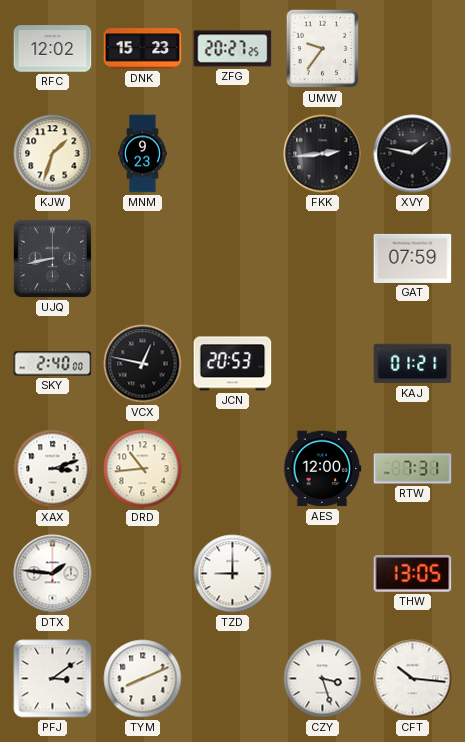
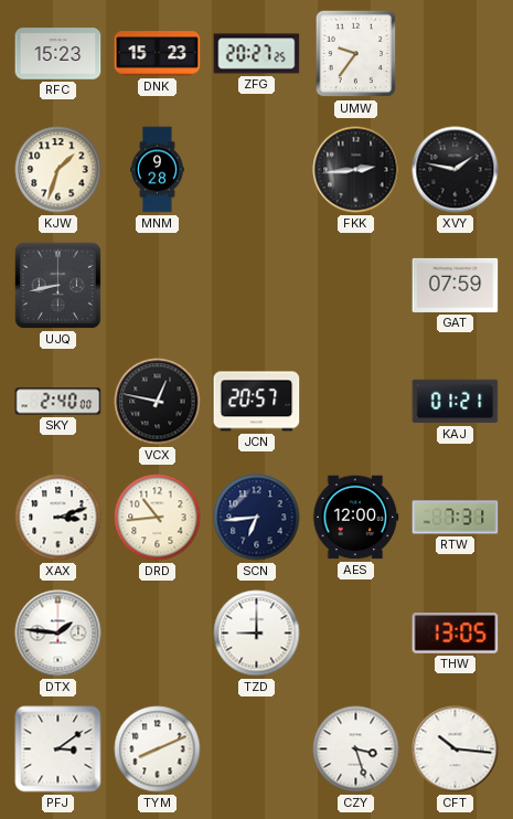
RFC: 12:02 -> 15:23
MNM: 9:23 -> 9:28
JCN: 20:53 -> 20:57
SCN: none -> 6:44
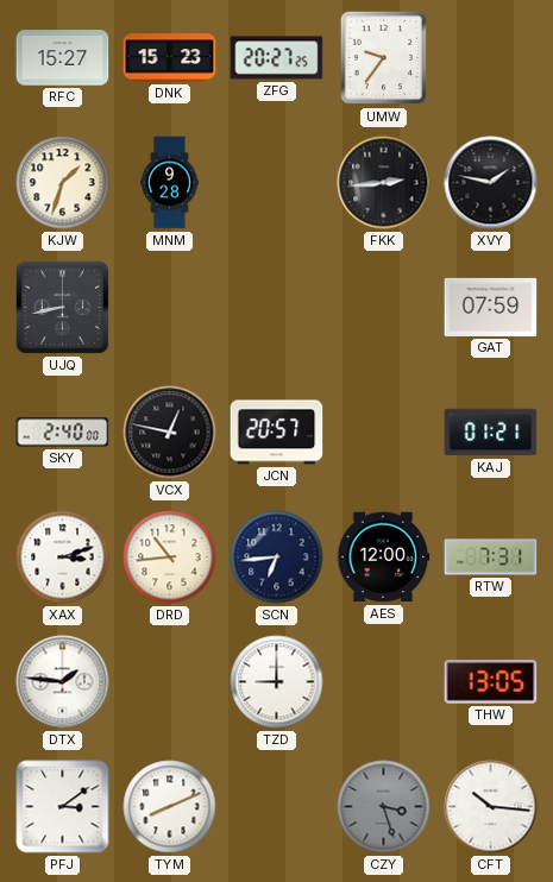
RFC: 15:23 -> 15:27
CZY dial: white -> grey
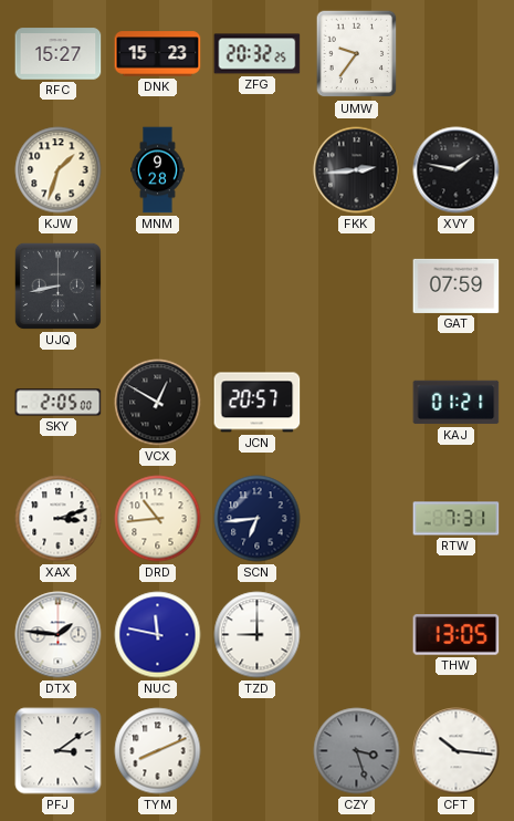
ZFG: 20:27 -> 20:32
SKY: 2:40 -> 2:05
VCX: 12:47 -> 12:50
AES: 12:00 -> none
NUC: none -> 11:47
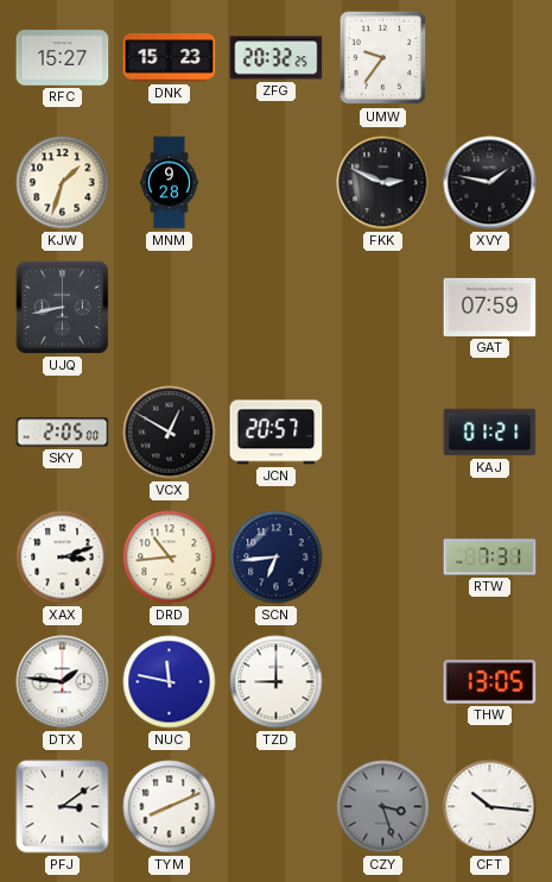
FKK: 2:44 -> 2:49
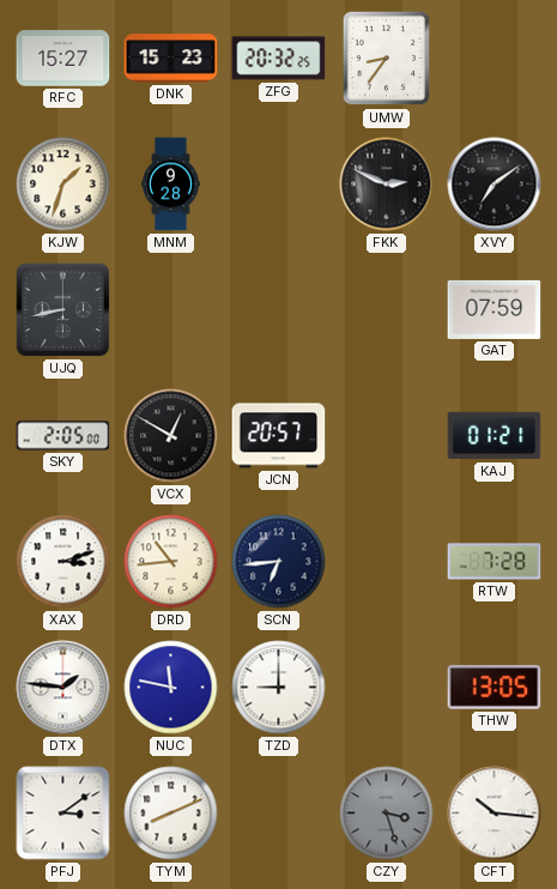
UMW: 9:36 -> 8:36
XVY: 1:47 -> 7:09
RTW: 7:31 -> 7:28
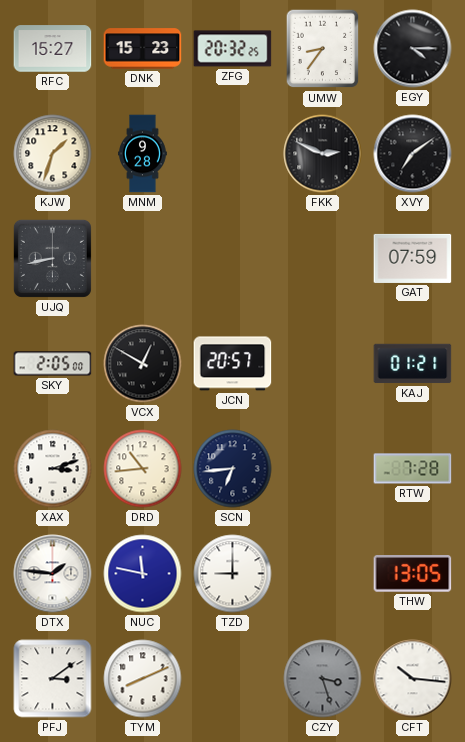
EGY: none -> 4:15
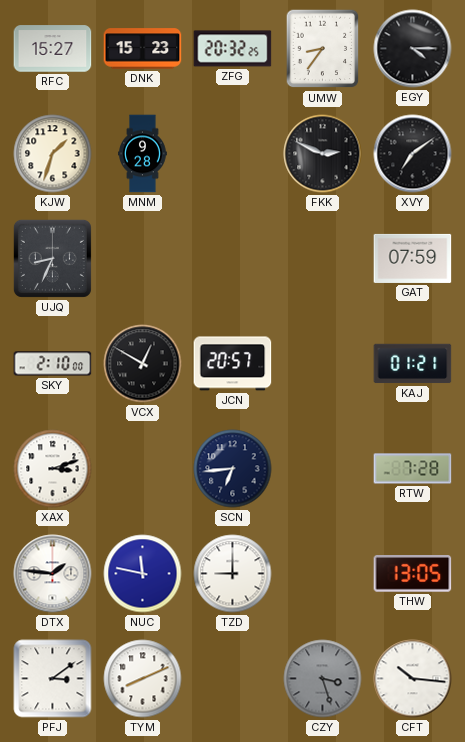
UJQ: 8:43 -> 8:34
SKY: 2:05 -> 2:10
DRD: 10:44 -> none
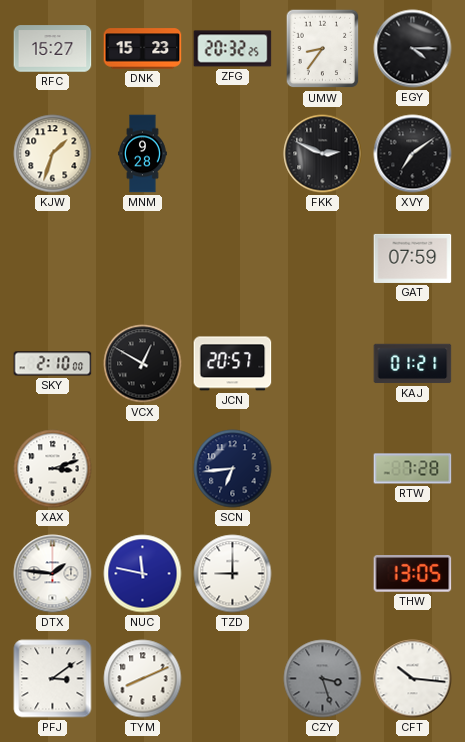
UJQ: 8:34 -> none
